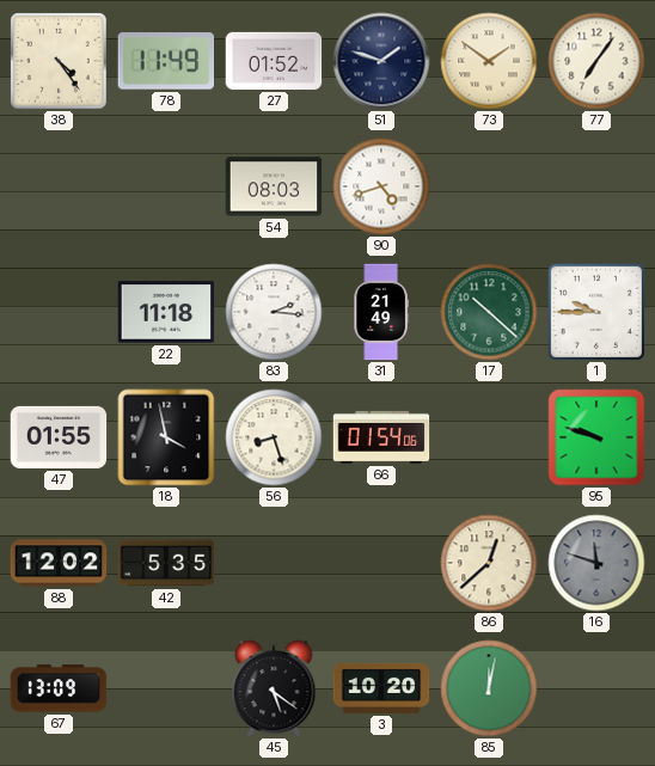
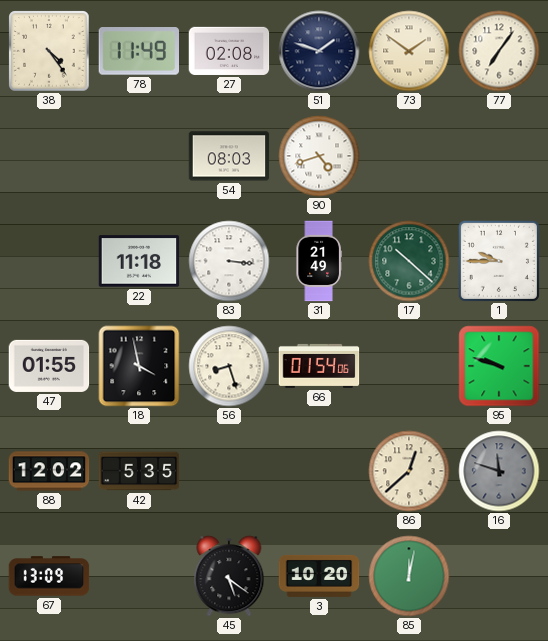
27: 01:52 -> 02:08
83: 2:16 -> 3:16
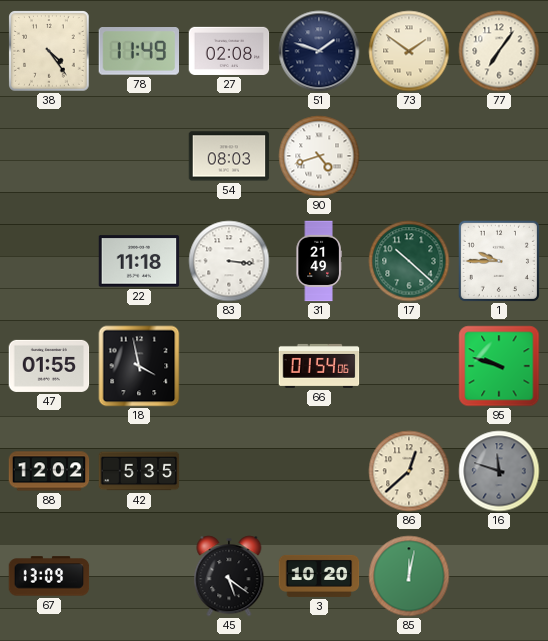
56: 8:27 -> none
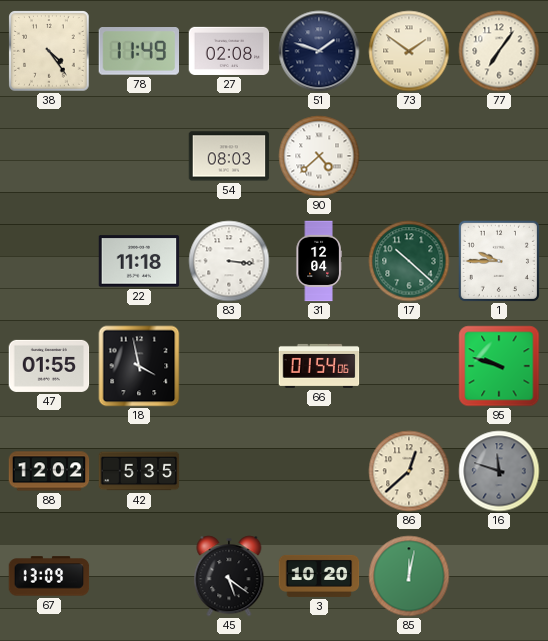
90: 4:42 -> 4:38
31: 21:49 -> 12:04
